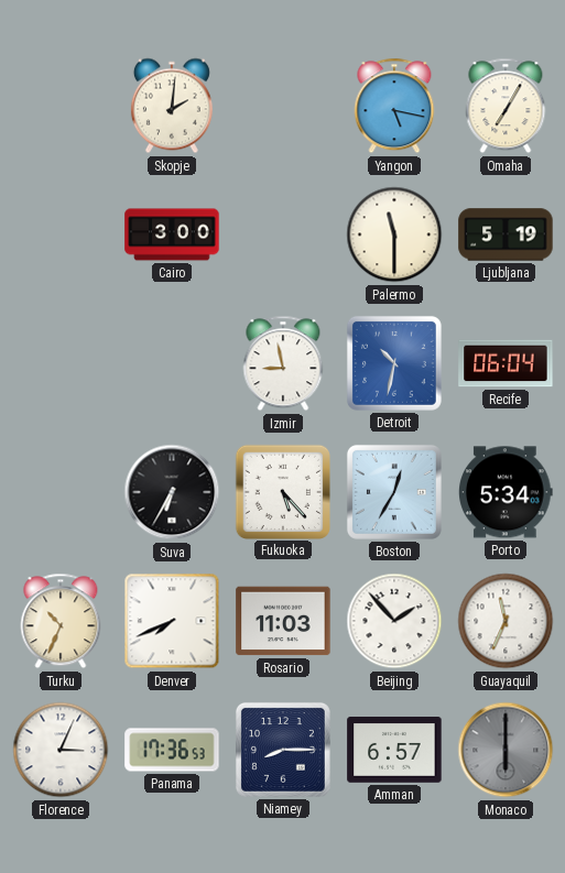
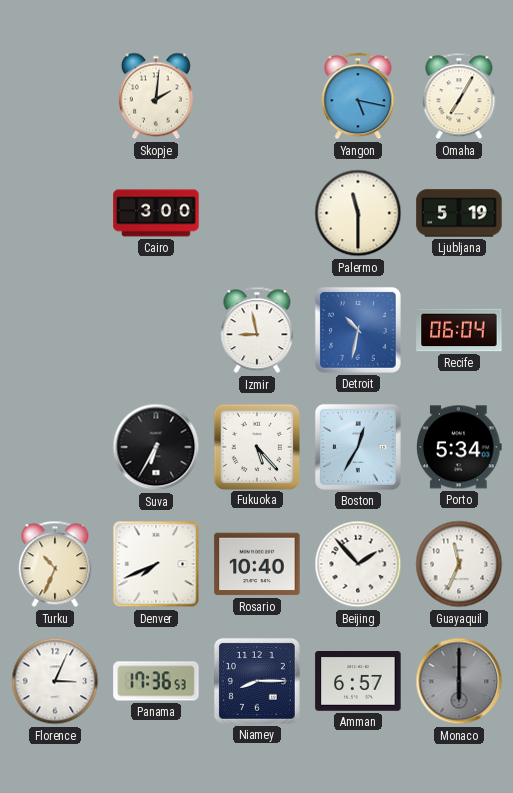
Rosario: 11:03 -> 10:40
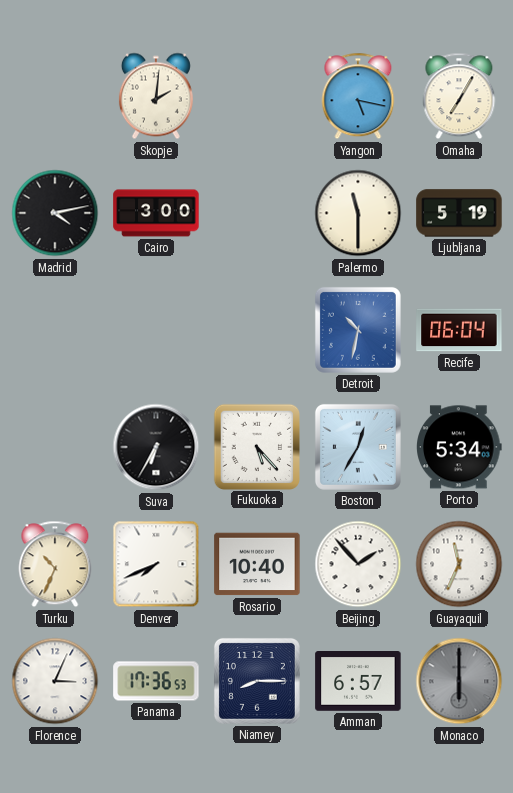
Madrid: none -> 4:13
Izmir: 8:58 -> none
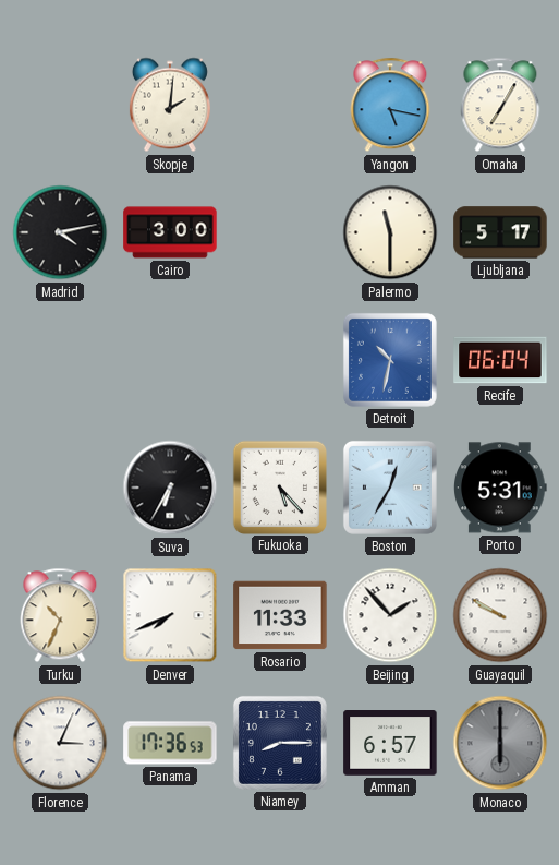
Ljubljana: 5:19 -> 5:17
Porto: 5:34 -> 5:31
Rosario: 10:40 -> 11:33
Guayaquil: 11:34 -> 9:50
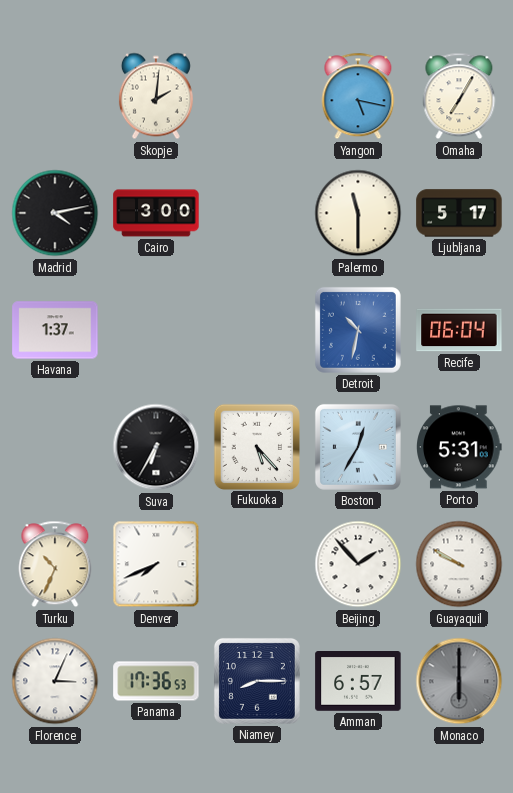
Havana: none -> 1:37
Rosario: 11:33 -> none
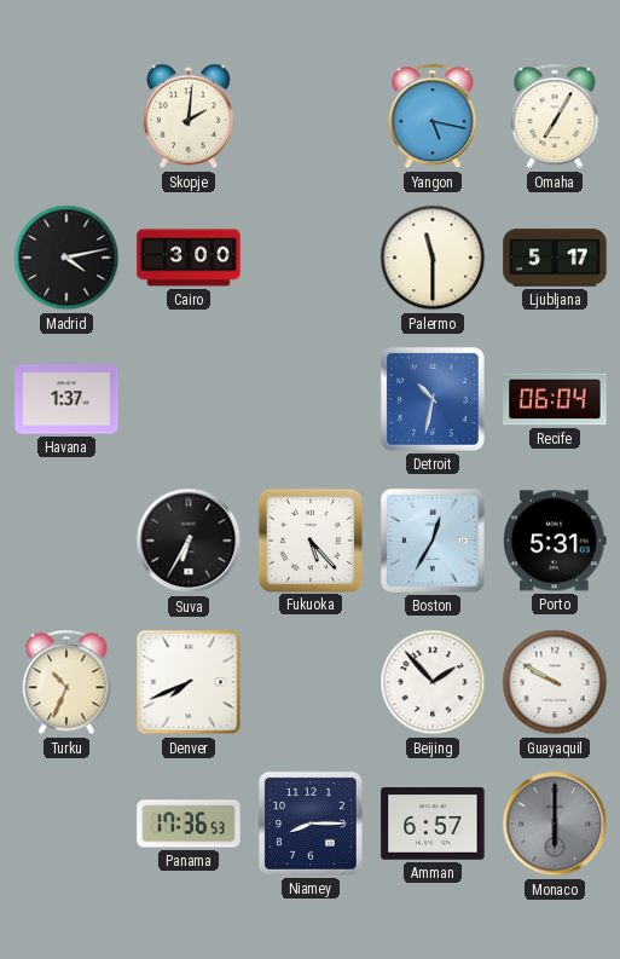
Florence: 3:04 -> none
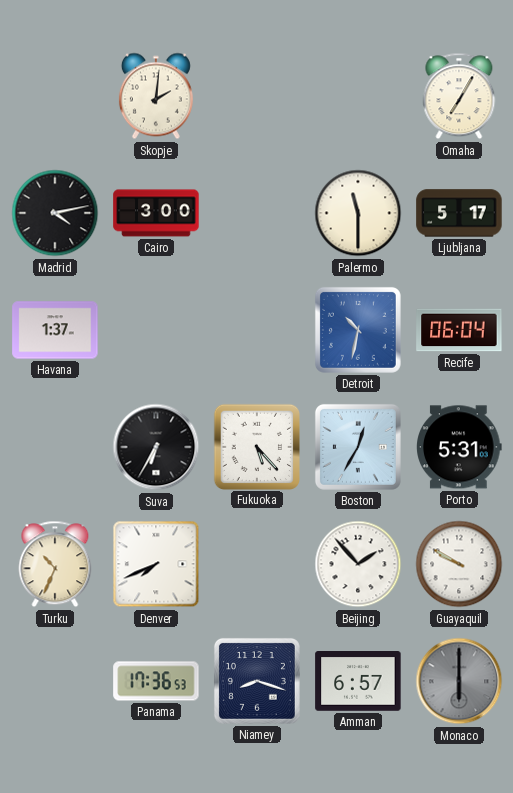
Yangon: 5:17 -> none
Niamey: 8:15 -> 8:18
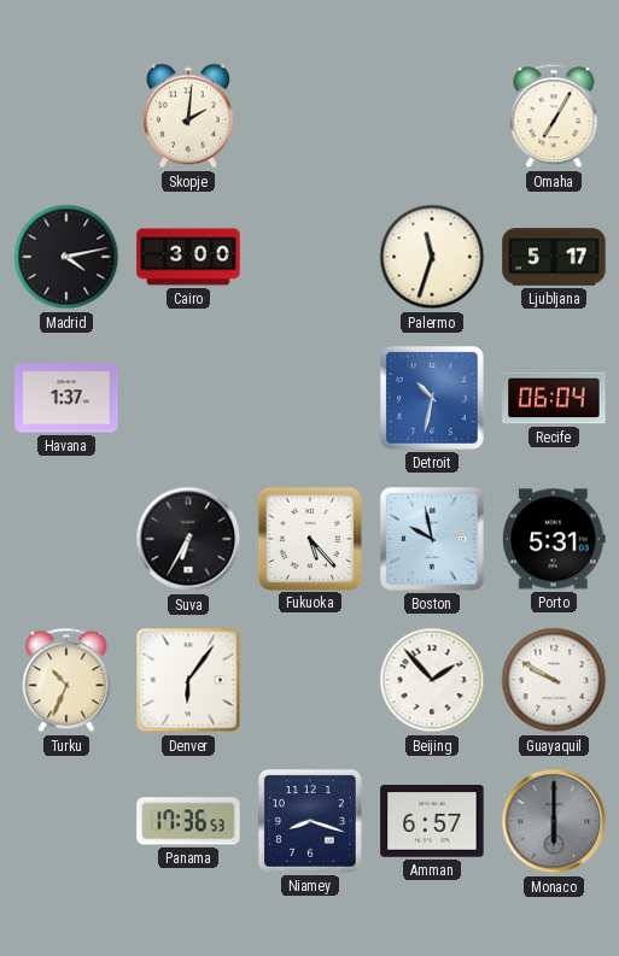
Palermo: 11:30 -> 11:33
Boston: 12:35 -> 9:58
Denver: 7:41 -> 6:06
